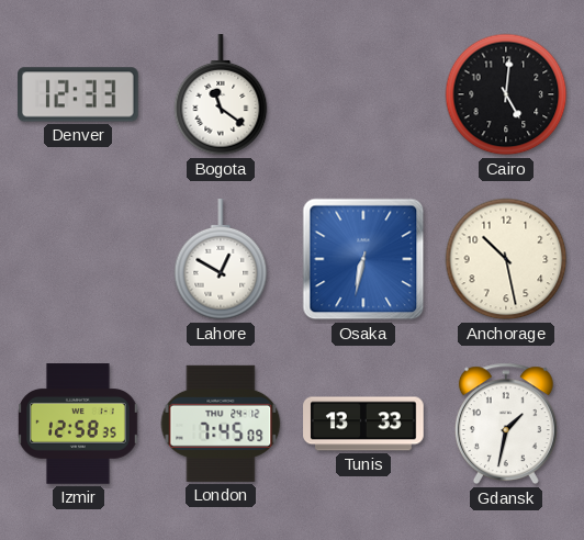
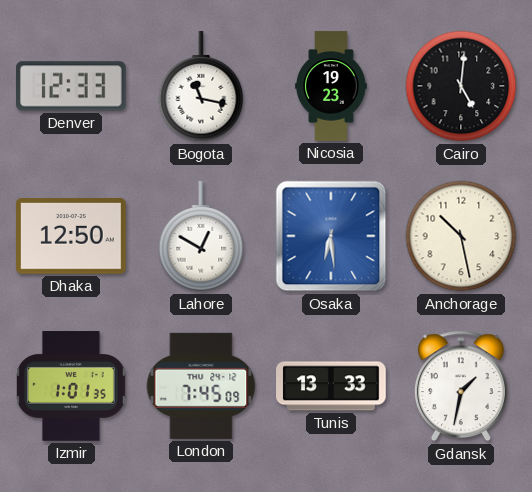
Bogota: 11:21 -> 11:17
Nicosia: none -> 19:23
Dhaka: none -> 12:50
Osaka: 6:32 -> 6:29
Izmir: 12:58 -> 1:01
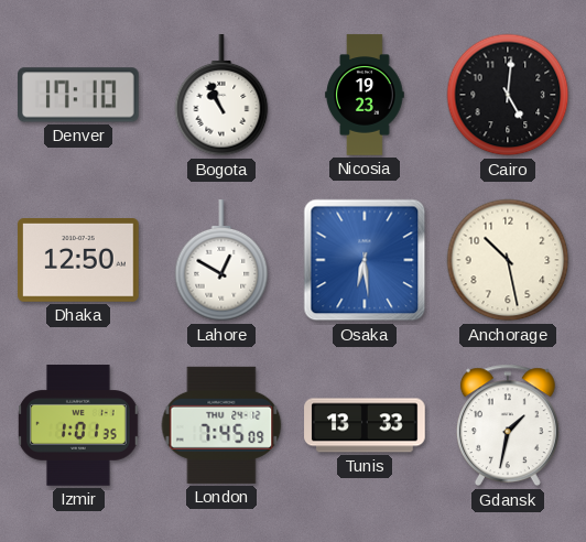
Denver: 12:33 -> 17:10
Bogota: 11:17 -> 10:56
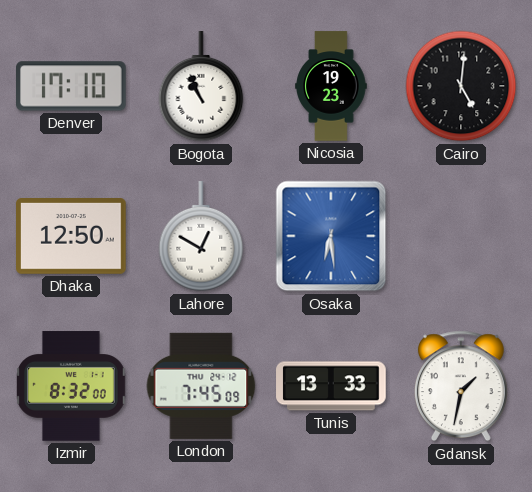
Anchorage: 10:28 -> none
Izmir: 1:01 -> 8:32
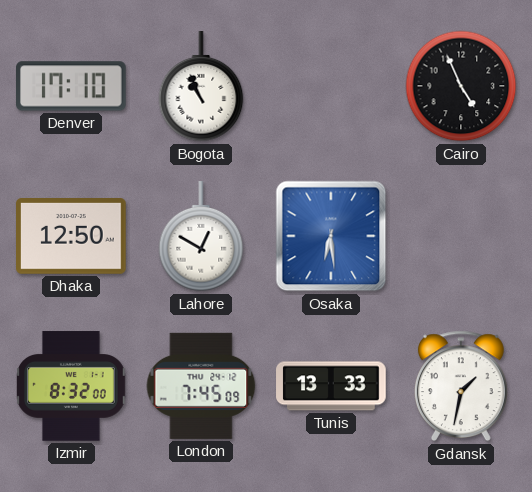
Nicosia: 19:23 -> none
Cairo: 5:01 -> 4:56
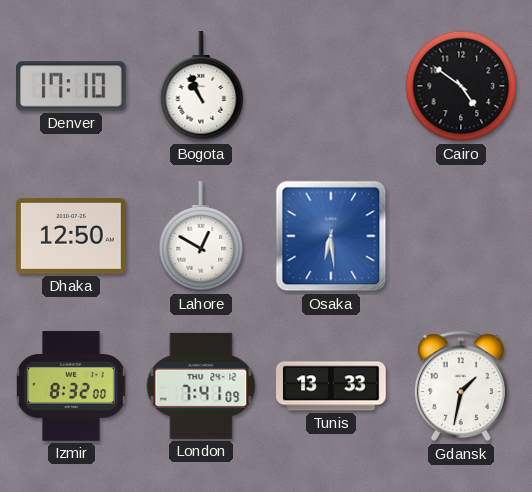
Cairo: 4:56 -> 4:51
London: 7:45 -> 7:41
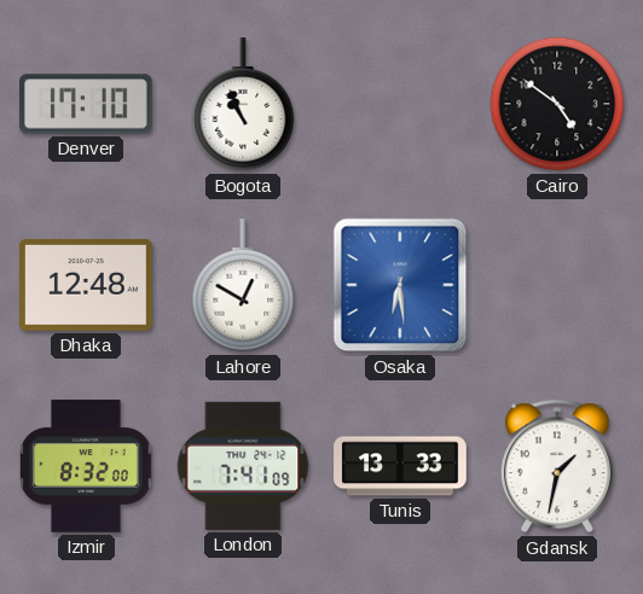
Dhaka: 12:50 -> 12:48
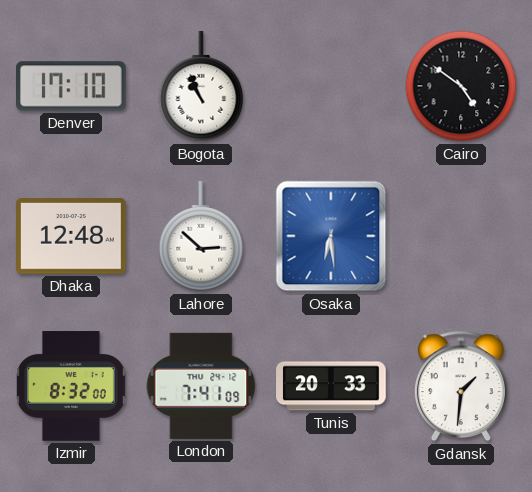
Lahore: 12:50 -> 2:52
Tunis: 13:33 -> 20:33
Gdansk: 1:32 -> 1:31
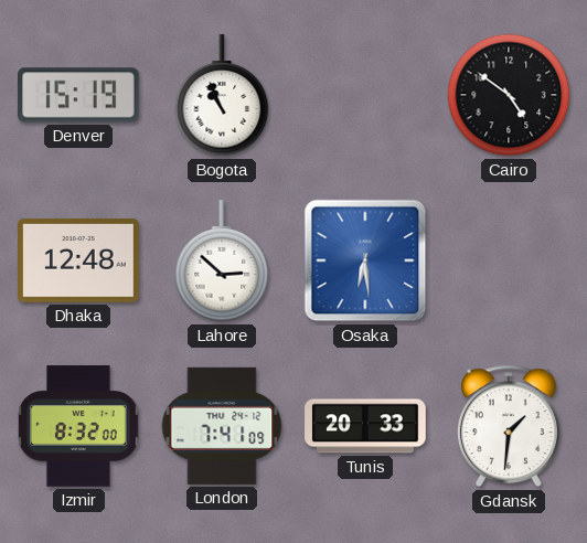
Denver: 17:10 -> 15:19
